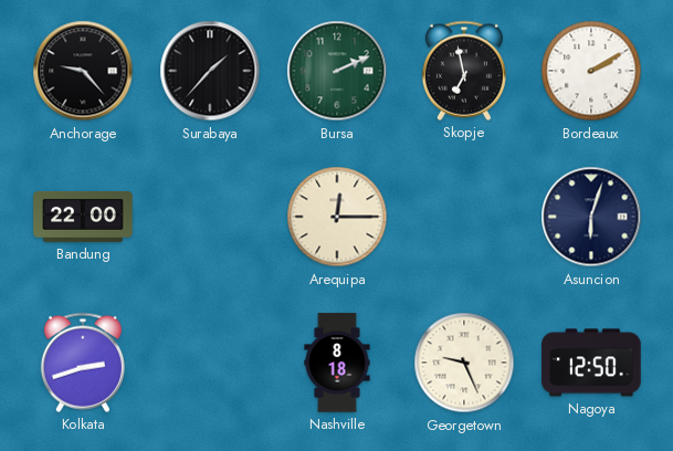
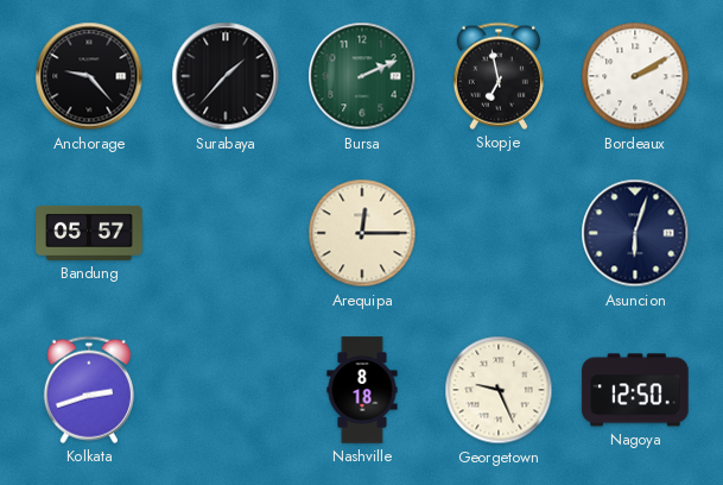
Bandung: 22:00 -> 05:57
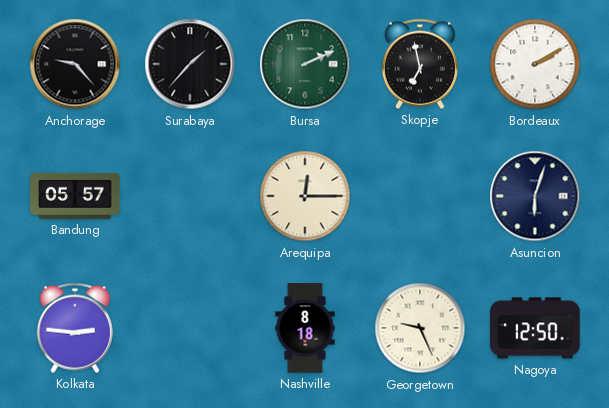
Kolkata: 2:42 -> 2:46
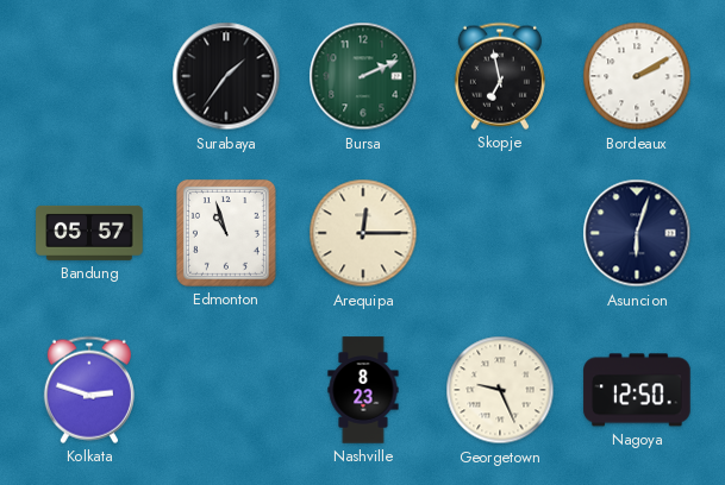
Anchorage: 9:23 -> none
Surabaya: 1:37 -> 1:36
Edmonton: none -> 10:57
Kolkata: 2:46 -> 2:48
Nashville: 8:18 -> 8:23
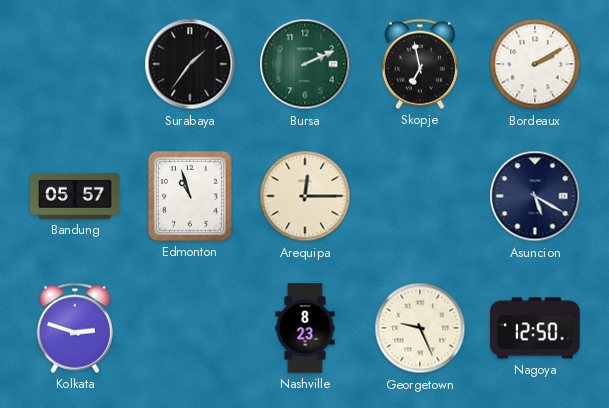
Asuncion: 6:03 -> 5:20
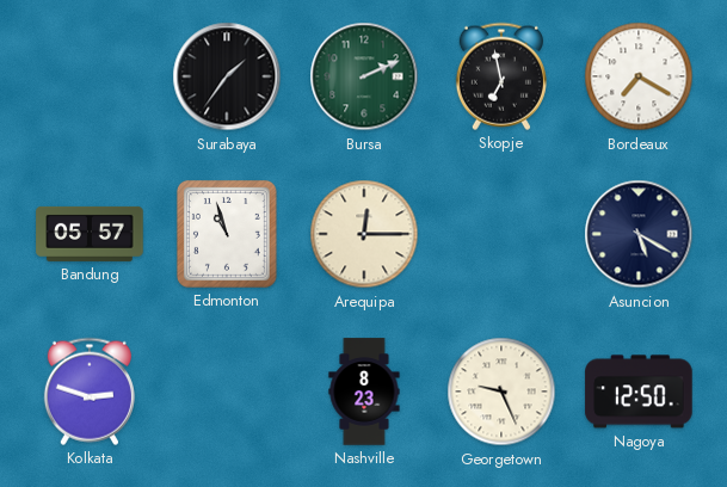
Bordeaux: 2:10 -> 7:20
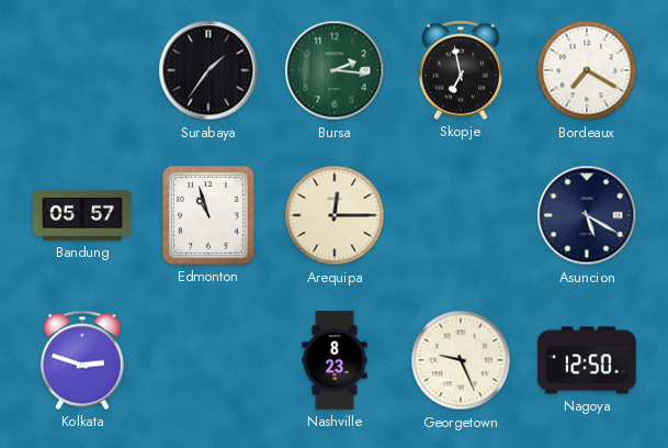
Bursa: 2:11 -> 2:16
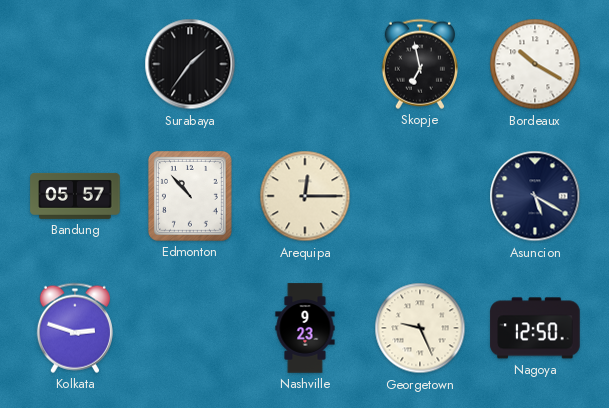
Bursa: 2:16 -> none
Bordeaux: 7:20 -> 10:20
Edmonton: 10:57 -> 10:53
Nashville: 8:23 -> 9:23
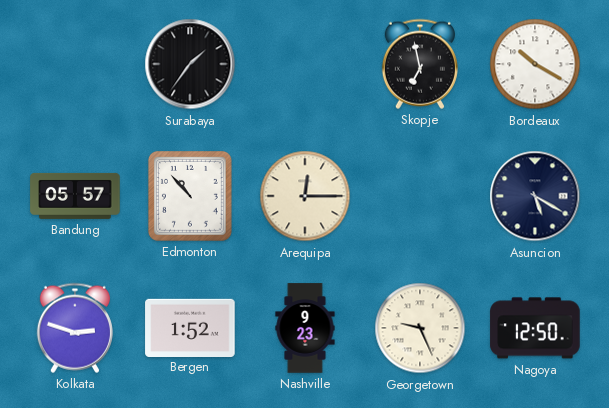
Bergen: none -> 1:52
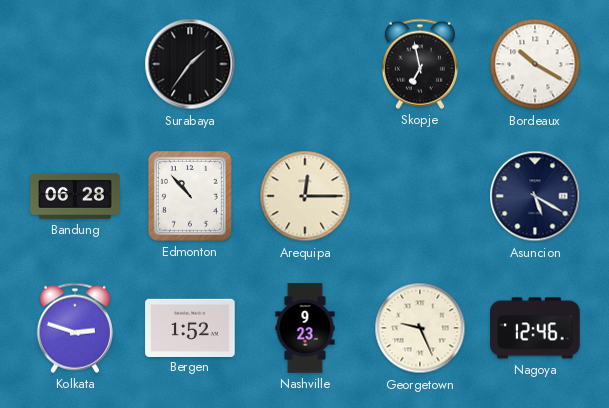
Bandung: 05:57 -> 06:28
Nagoya: 12:50 -> 12:46
